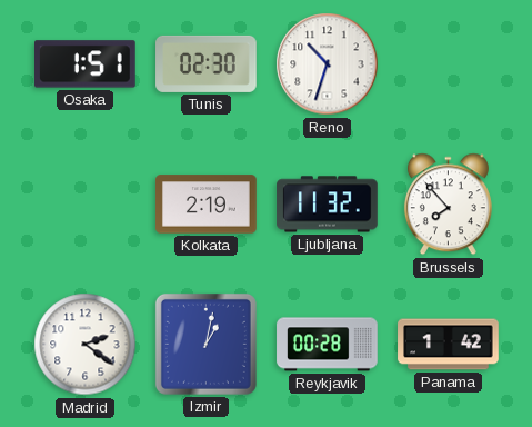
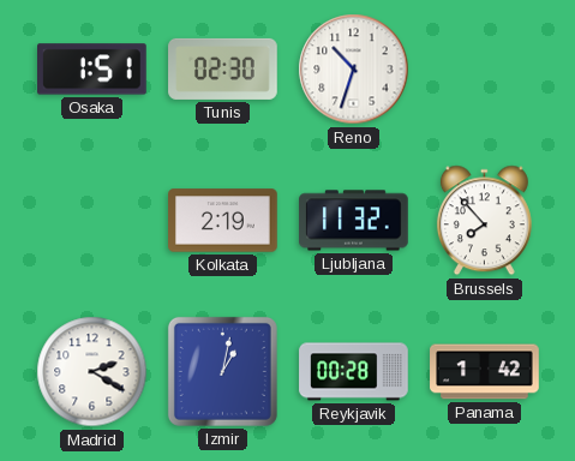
Madrid: 2:21 -> 2:20
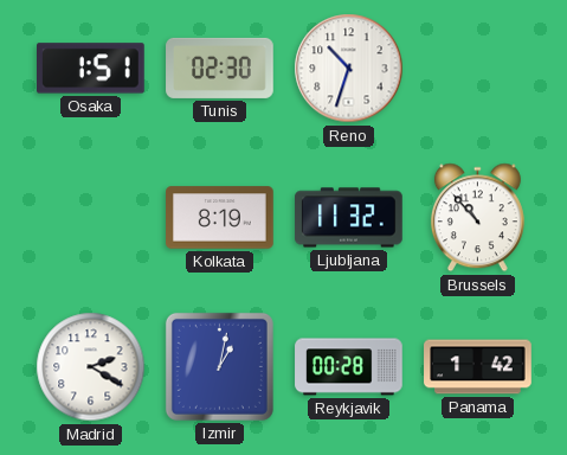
Kolkata: 2:19 -> 8:19
Brussels: 7:53 -> 10:53
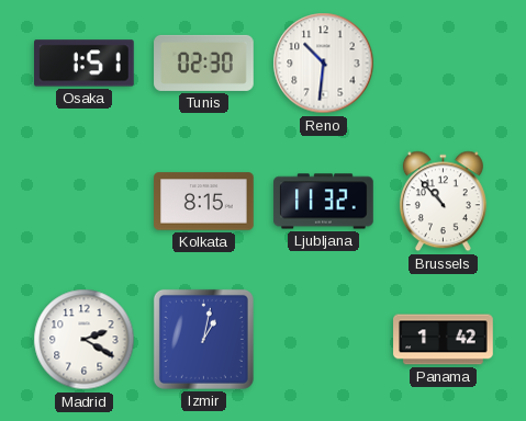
Reno: 10:33 -> 10:31
Kolkata: 8:19 -> 8:15
Reykjavik: 00:28 -> none
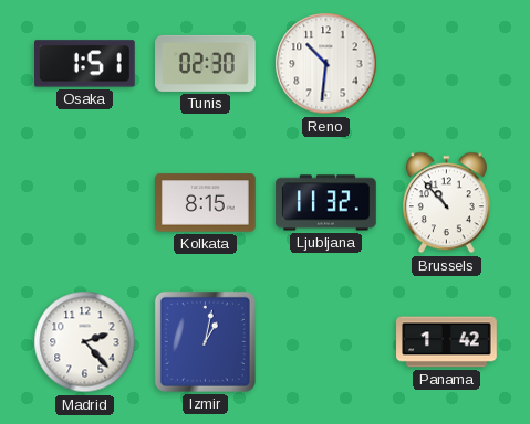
Madrid: 2:20 -> 2:23
